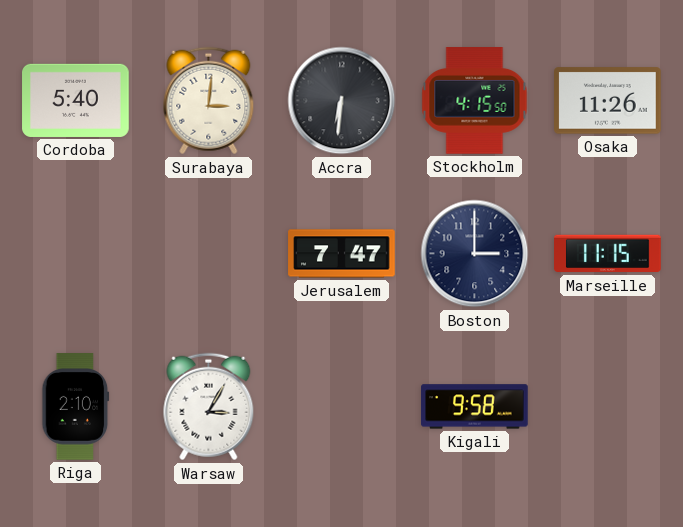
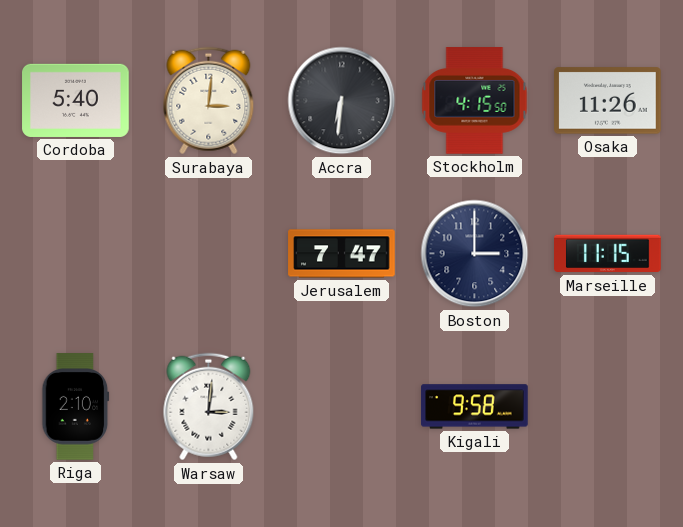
Warsaw: 3:05 -> 3:01
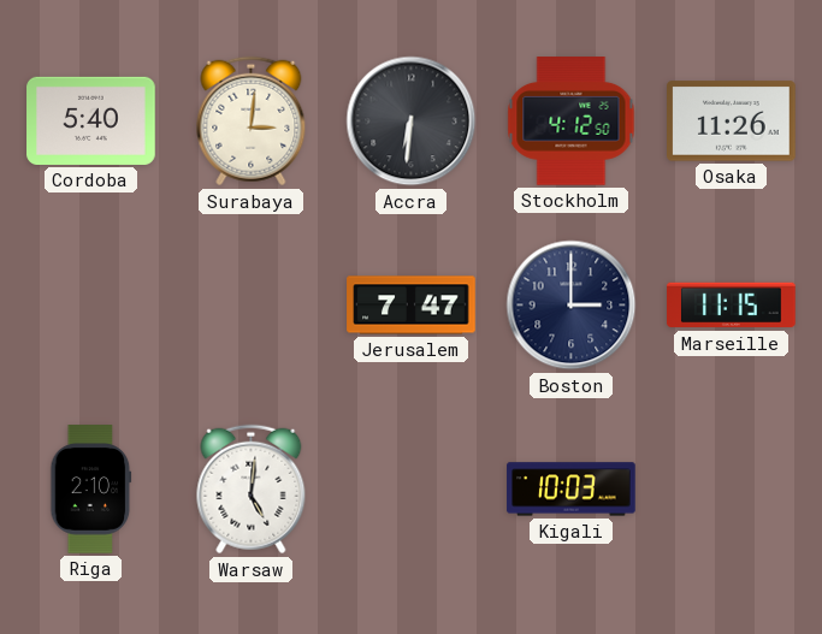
Stockholm: 4:15 -> 4:12
Warsaw: 3:01 -> 5:01
Kigali: 9:58 -> 10:03
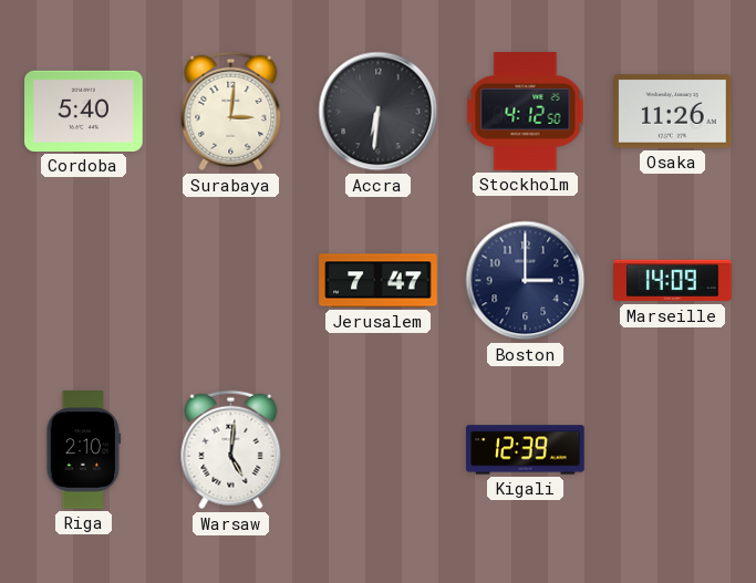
Marseille: 11:15 -> 14:09
Kigali: 10:03 -> 12:39
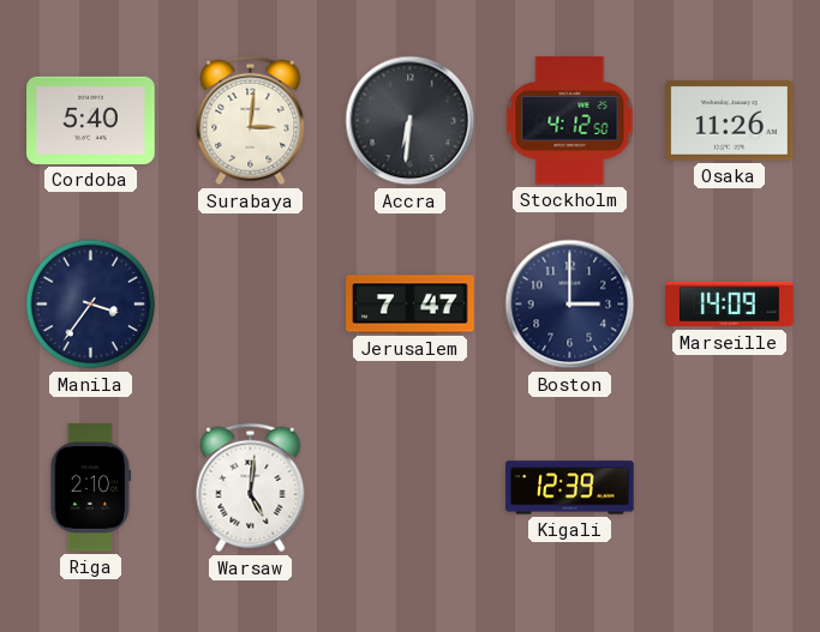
Manila: none -> 3:36
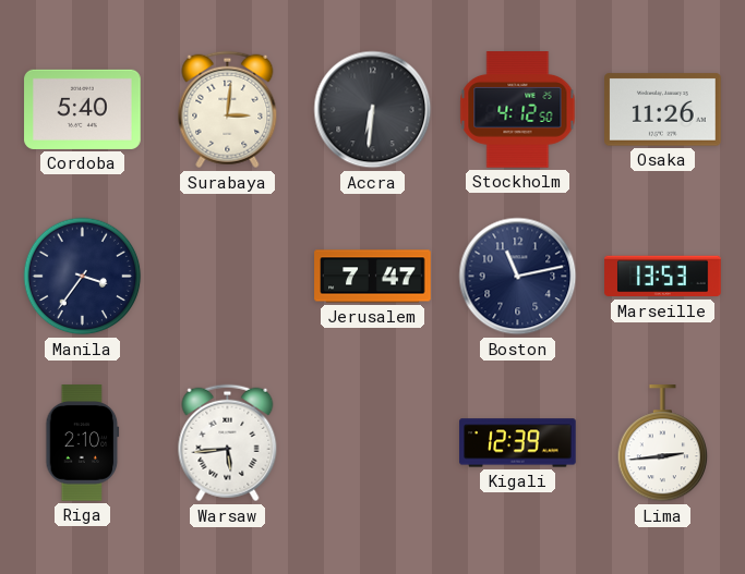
Boston: 3:00 -> 11:13
Marseille: 14:09 -> 13:53
Warsaw: 5:01 -> 5:44
Lima: none -> 2:44
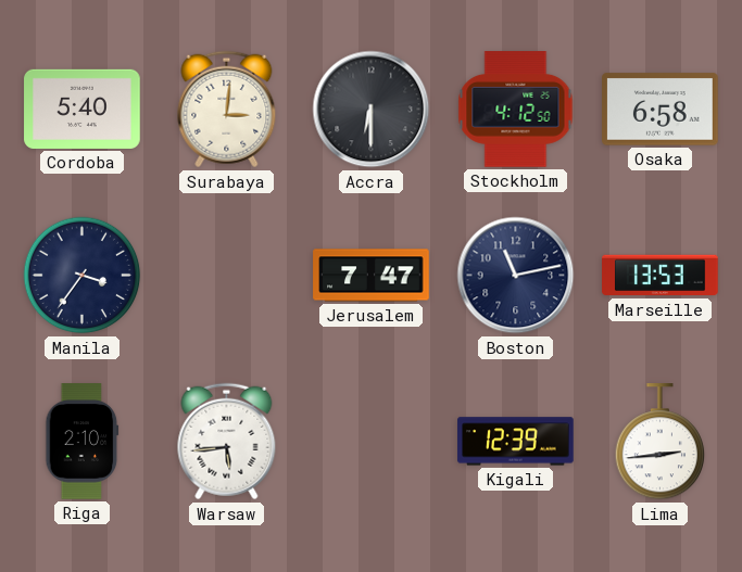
Accra: 6:31 -> 6:30
Osaka: 11:26 -> 6:58
